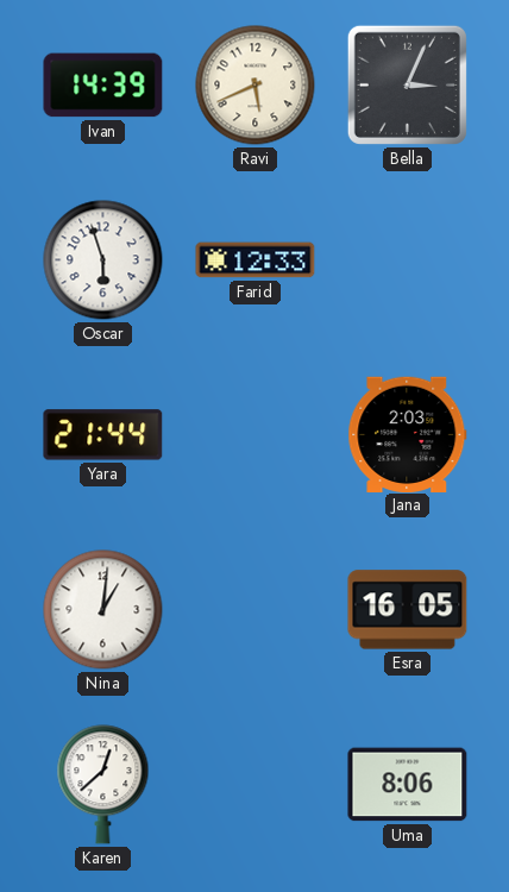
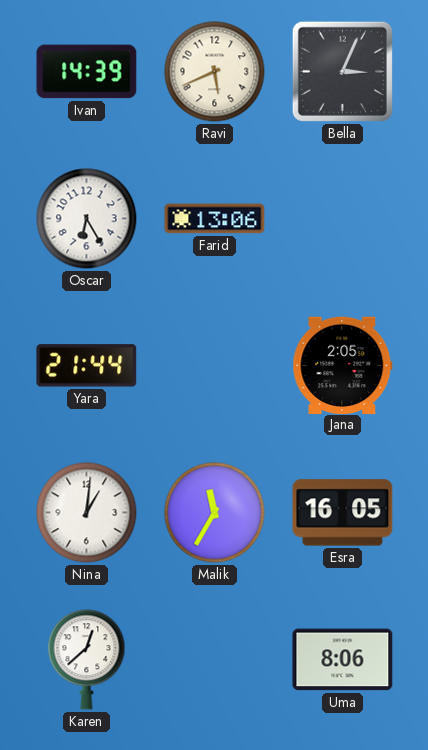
Oscar: 5:57 -> 6:25
Farid: 12:33 -> 13:06
Jana: 2:03 -> 2:05
Malik: none -> 11:35
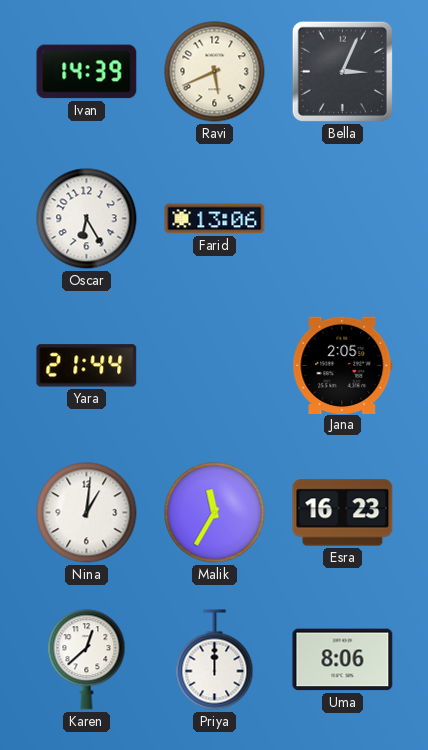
Esra: 16:05 -> 16:23
Priya: none -> 12:00
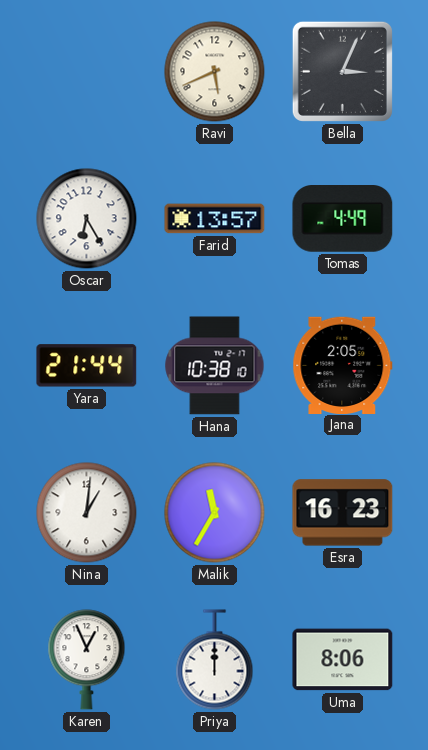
Ivan: 14:39 -> none
Farid: 13:06 -> 13:57
Tomas: none -> 4:49
Hana: none -> 10:38
Karen: 12:38 -> 12:56
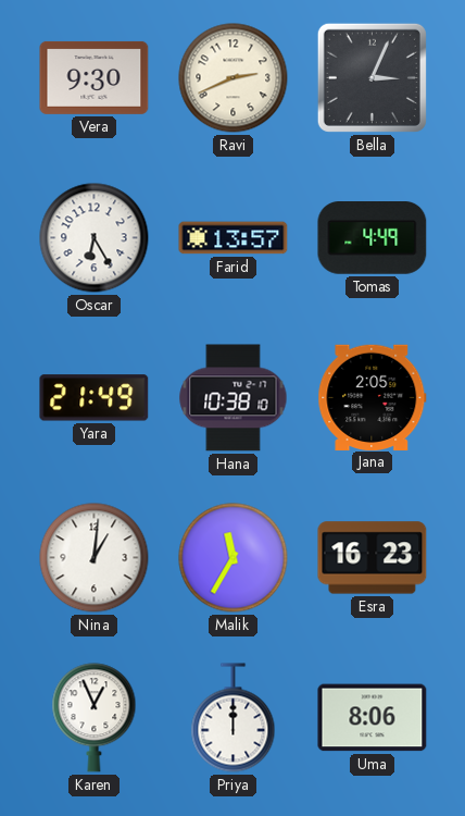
Vera: none -> 9:30
Ravi: 5:41 -> 2:41
Yara: 21:44 -> 21:49
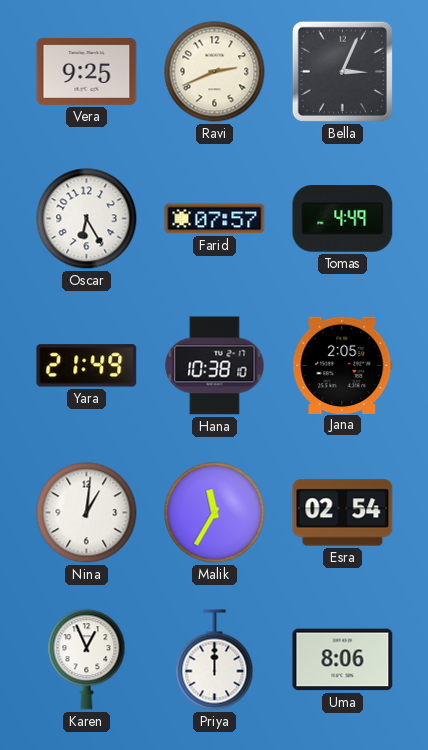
Vera: 9:30 -> 9:25
Farid: 13:57 -> 07:57
Esra: 16:23 -> 02:54
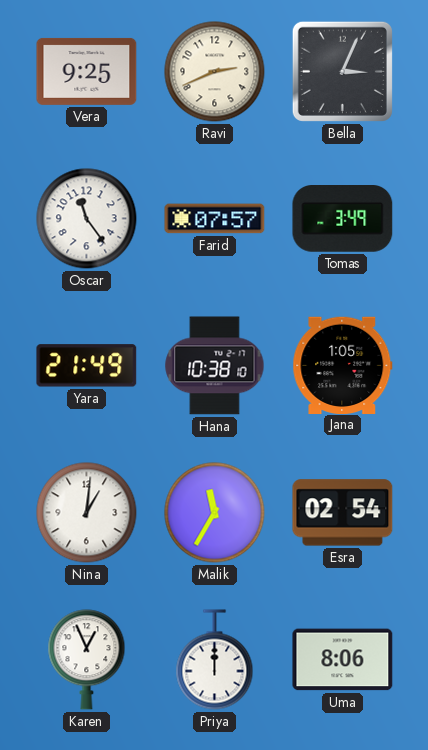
Oscar: 6:25 -> 11:24
Tomas: 4:49 -> 3:49
Jana: 2:05 -> 1:05
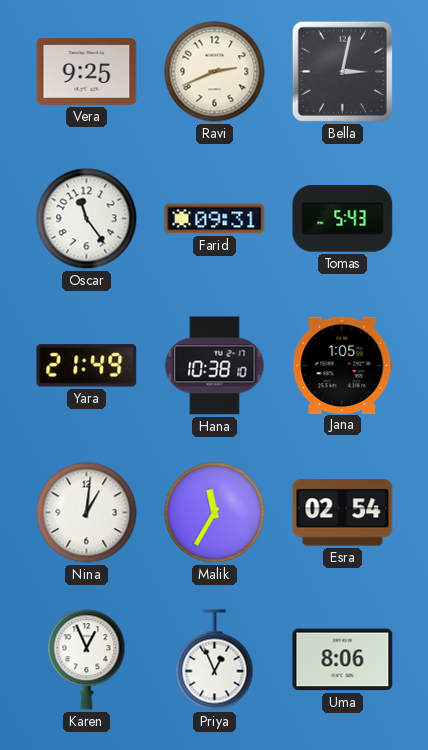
Bella: 3:04 -> 3:02
Farid: 07:57 -> 09:31
Tomas: 3:49 -> 5:43
Priya: 12:00 -> 12:56
